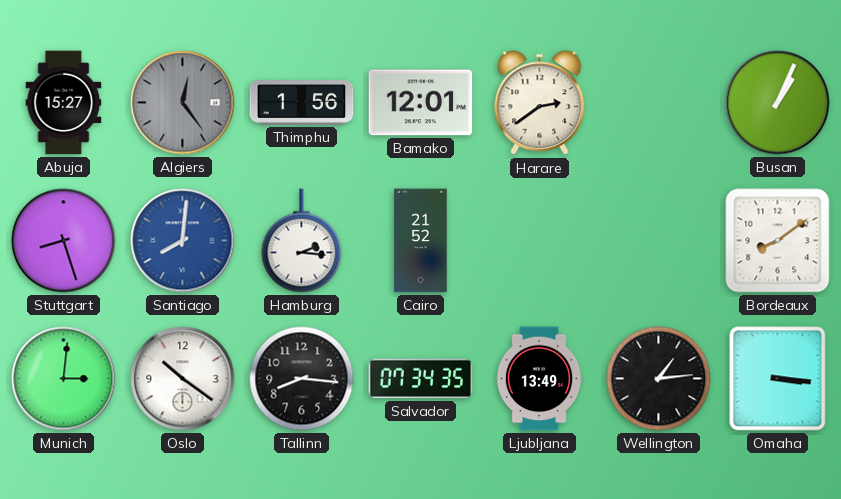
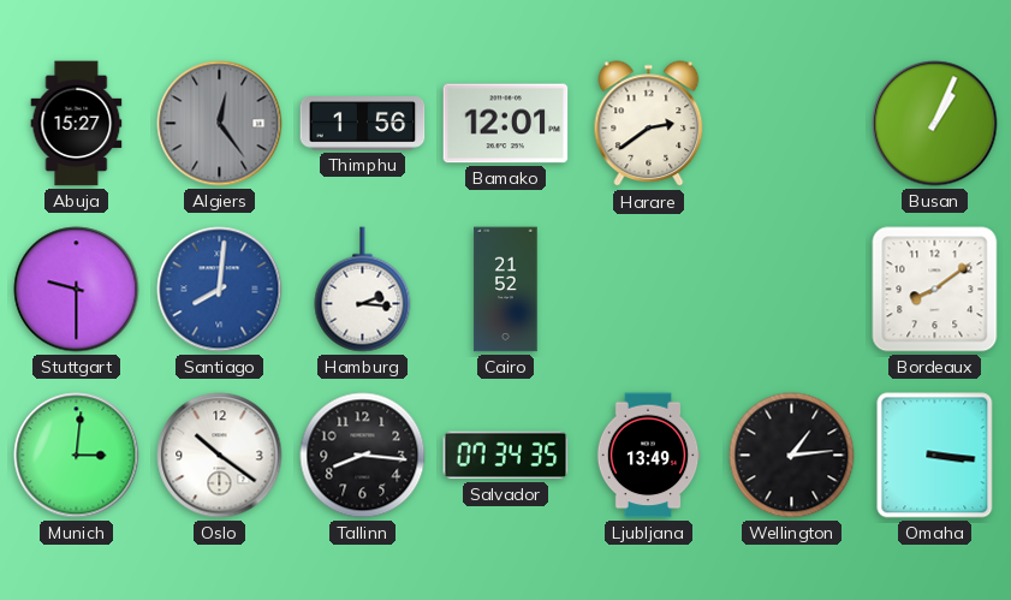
Stuttgart: 8:27 -> 9:30
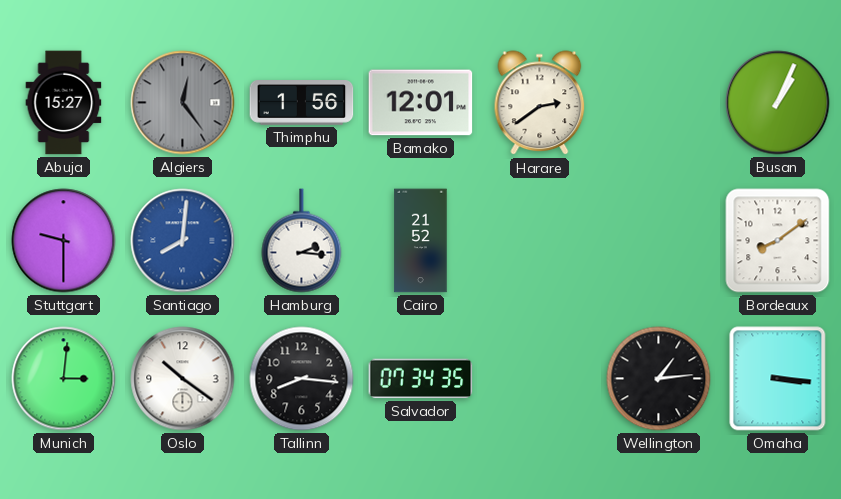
Ljubljana: 13:49 -> none
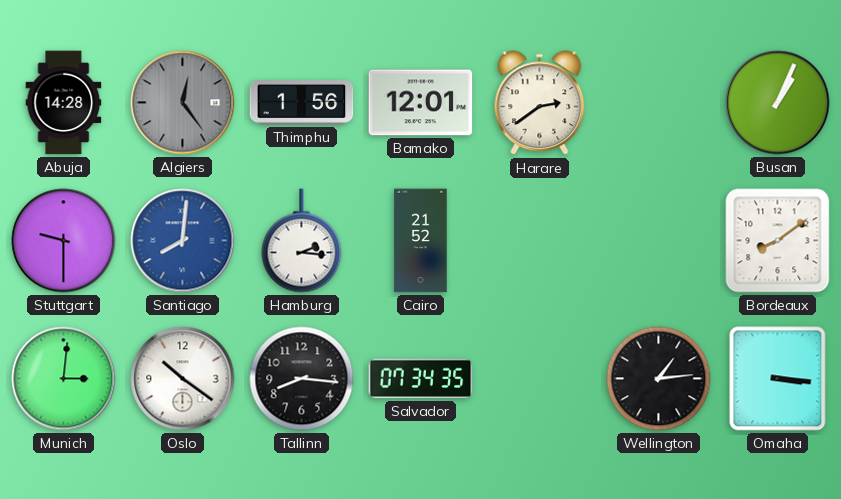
Abuja: 15:27 -> 14:28
